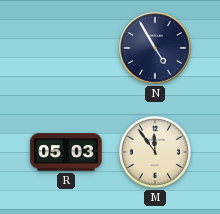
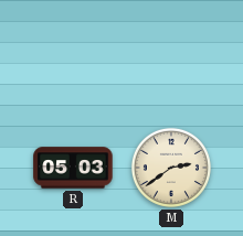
N: 4:55 -> none
M: 11:54 -> 2:39
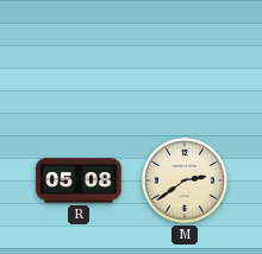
R: 05:03 -> 05:08
